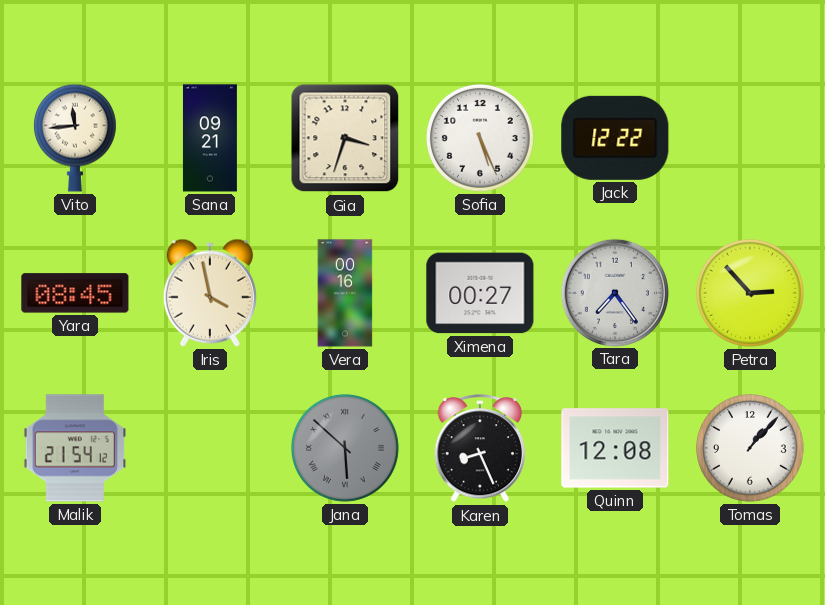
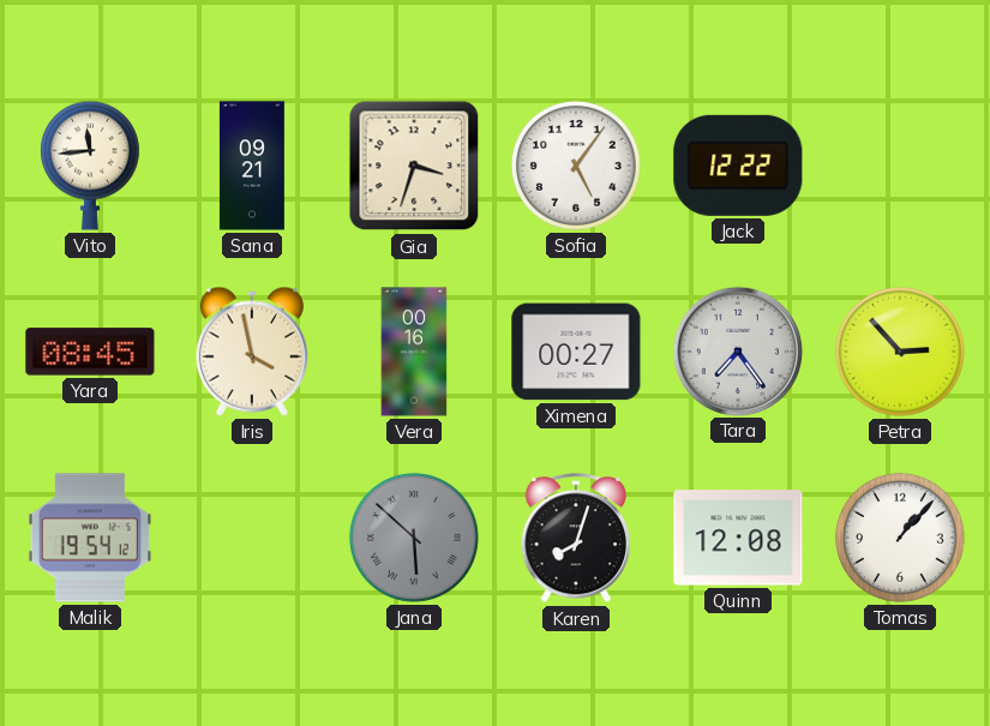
Sofia: 5:26 -> 5:06
Malik: 21:54 -> 19:54
Karen: 8:26 -> 8:03
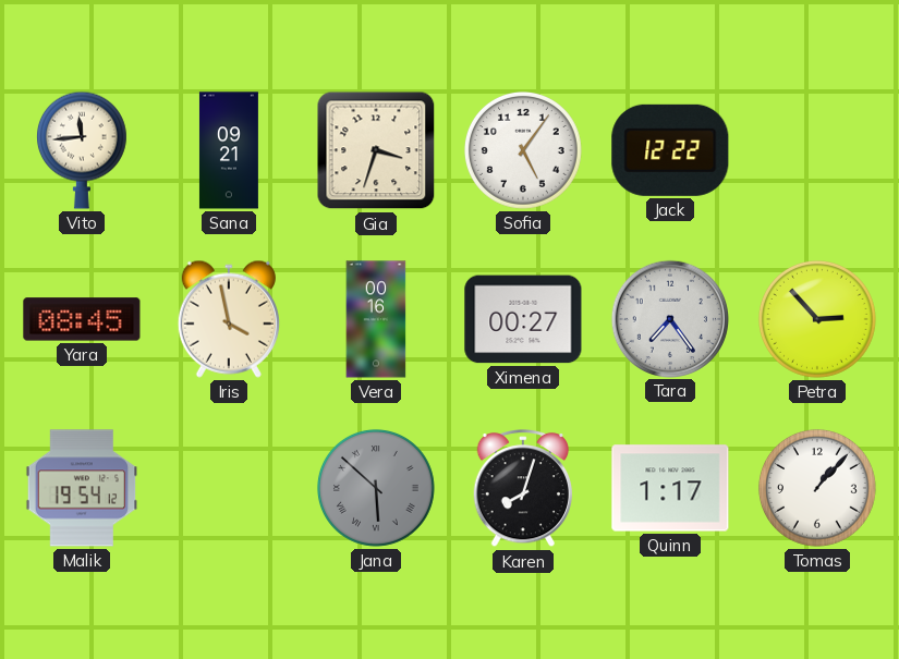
Quinn: 12:08 -> 1:17
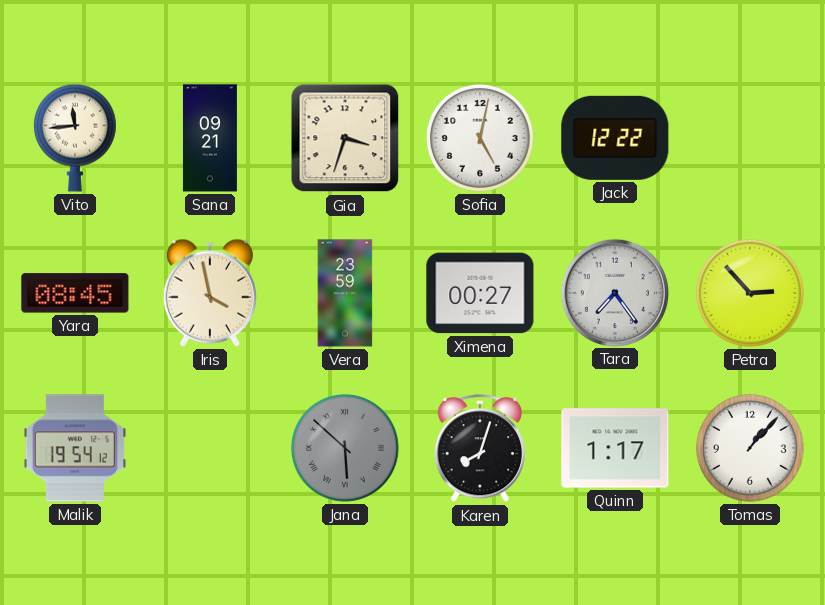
Sofia: 5:06 -> 5:02
Vera: 00:16 -> 23:59
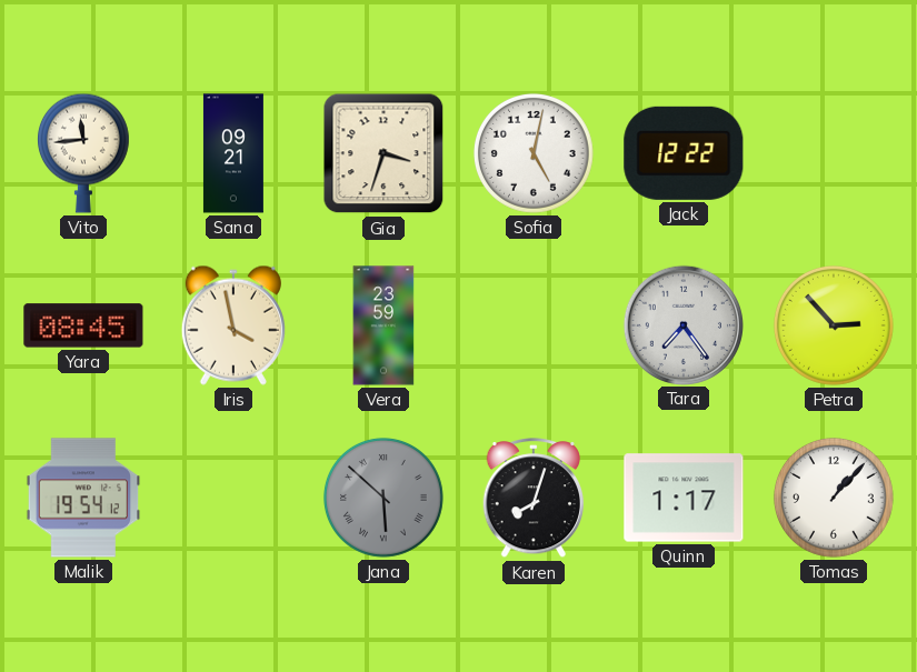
Ximena: 00:27 -> none
